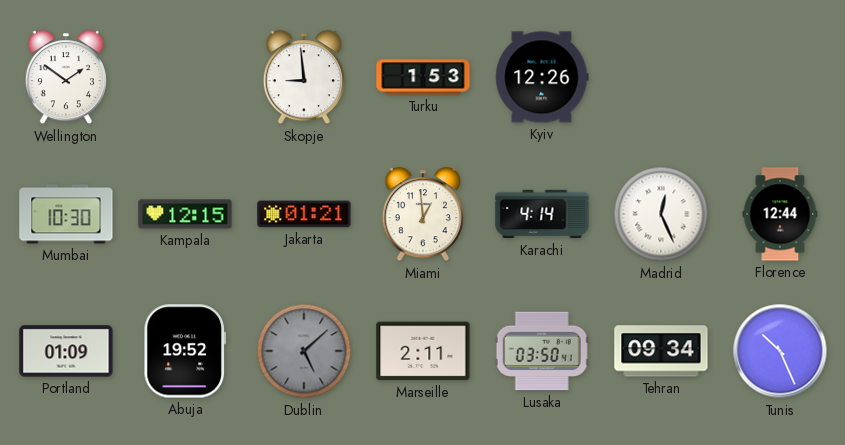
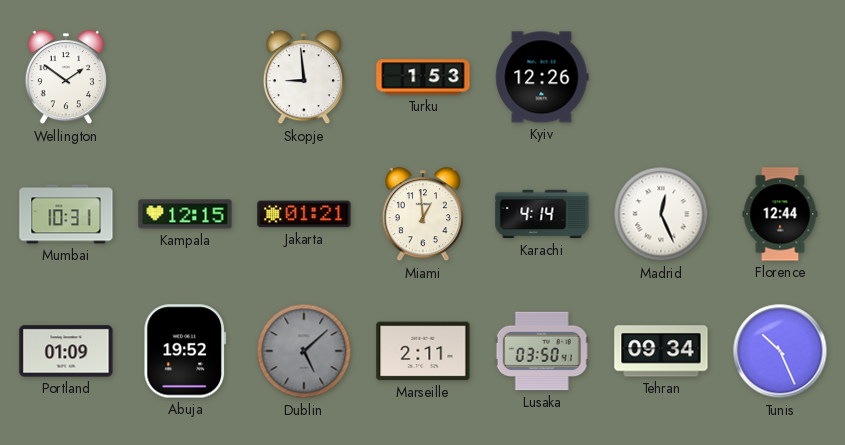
Mumbai: 10:30 -> 10:31
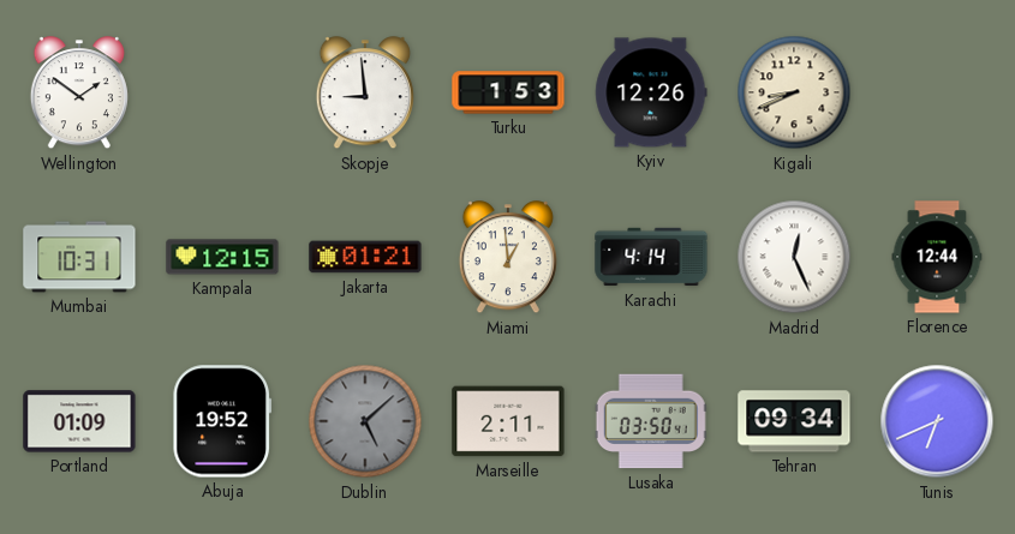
Kigali: none -> 8:41
Tunis: 10:26 -> 6:41
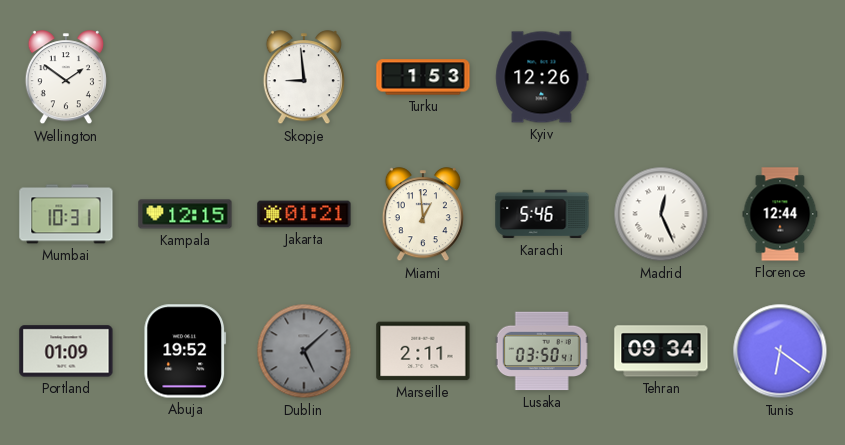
Kigali: 8:41 -> none
Karachi: 4:14 -> 5:46
Tunis: 6:41 -> 6:21
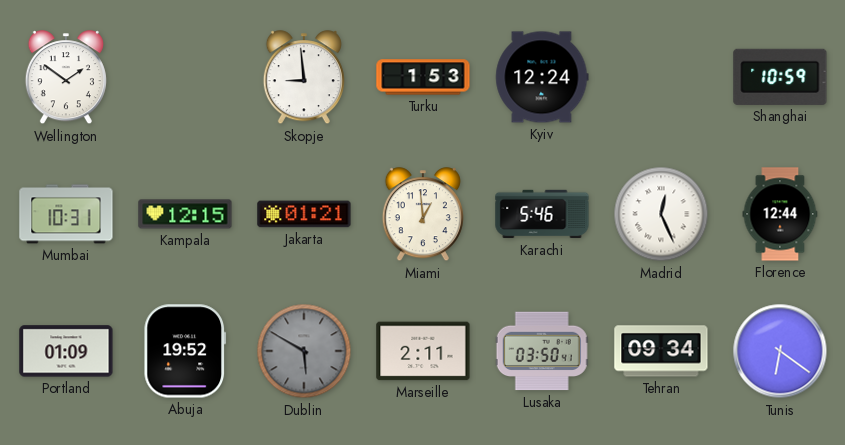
Kyiv: 12:26 -> 12:24
Shanghai: none -> 10:59
Dublin: 5:08 -> 5:50
